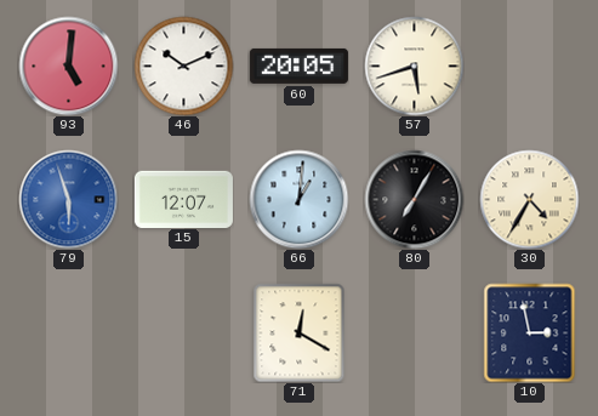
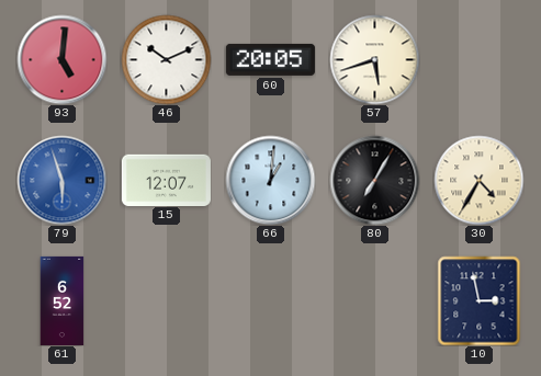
61: none -> 6:52
71: 12:20 -> none
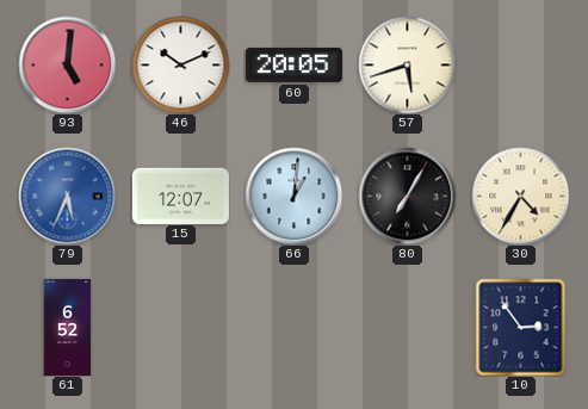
79: 5:57 -> 5:34
10: 2:58 -> 2:54
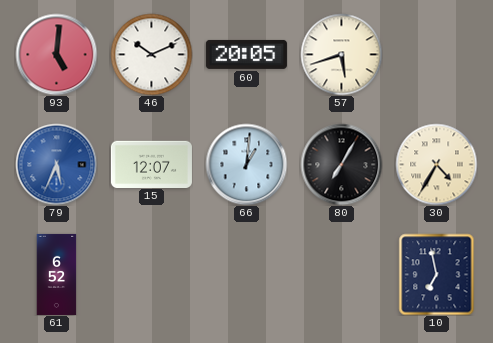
10: 2:54 -> 6:58
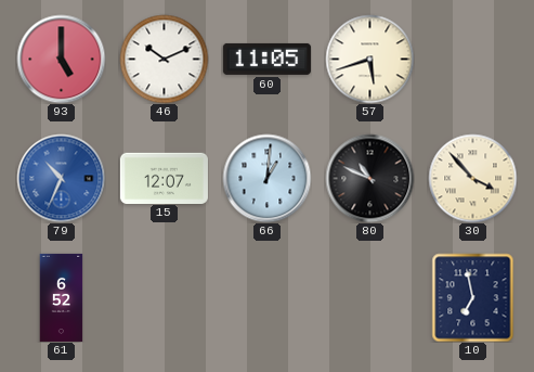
93: 5:01 -> 5:00
60: 20:05 -> 11:05
79: 5:34 -> 10:34
80: 7:05 -> 10:49
30: 4:35 -> 3:53
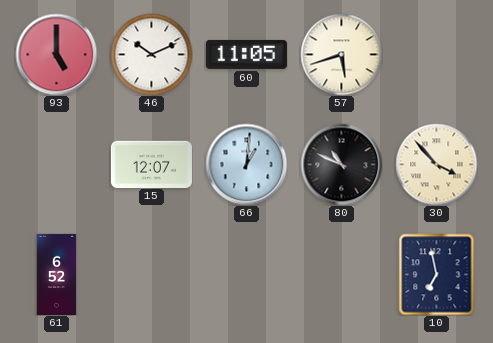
79: 10:34 -> none
